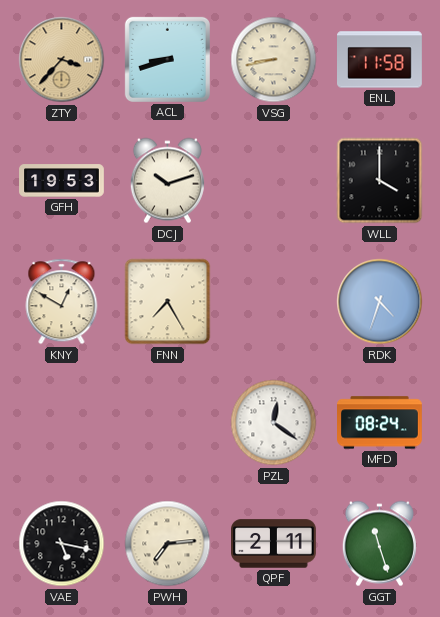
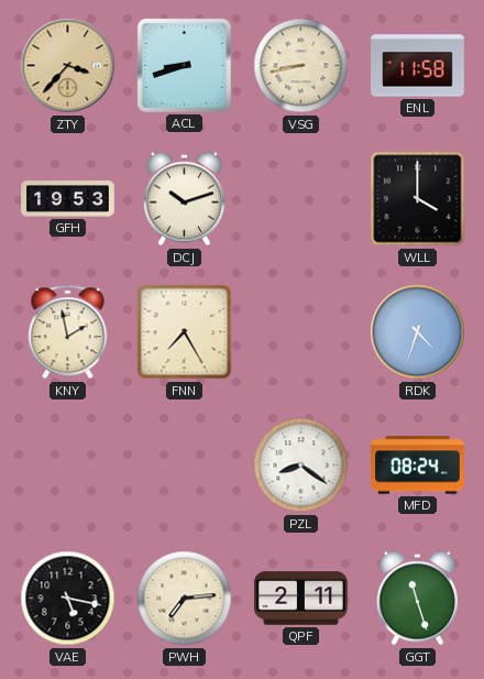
KNY: 12:50 -> 1:58
PZL: 12:21 -> 8:21
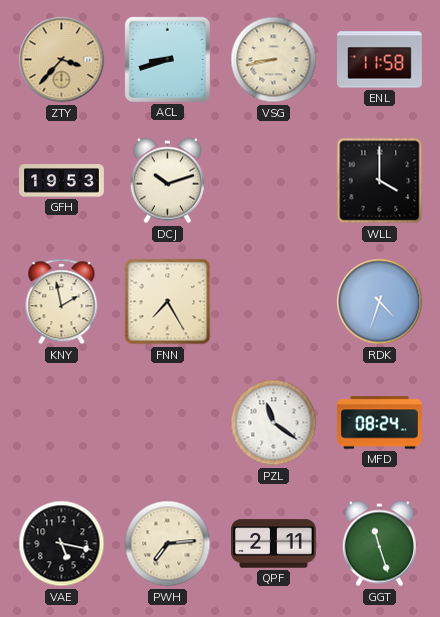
PZL: 8:21 -> 11:21
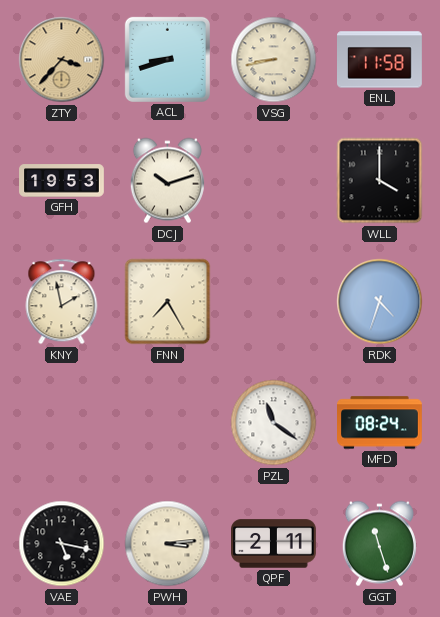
PWH: 7:14 -> 3:14
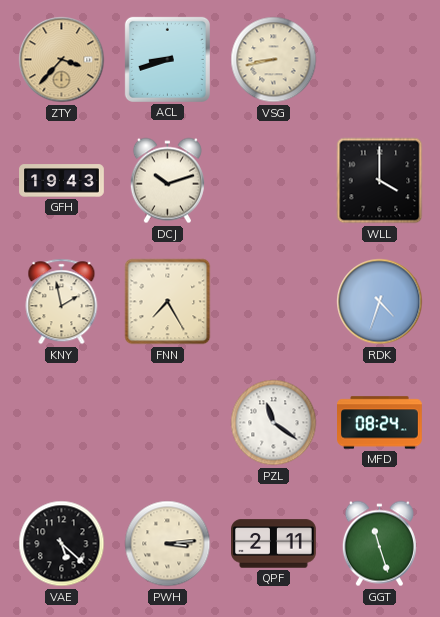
ENL: 11:58 -> none
GFH: 19:53 -> 19:43
VAE: 5:17 -> 5:22
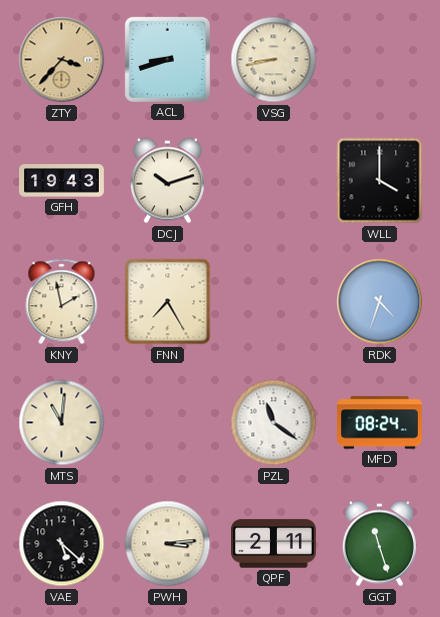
MTS: none -> 11:01
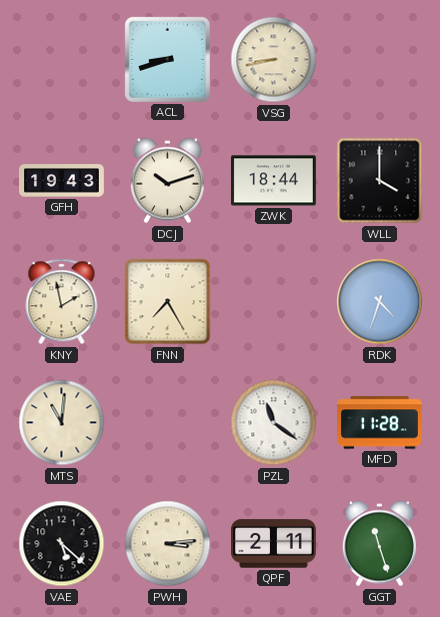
ZTY: 3:37 -> none
ZWK: none -> 18:44
MFD: 08:24 -> 11:28
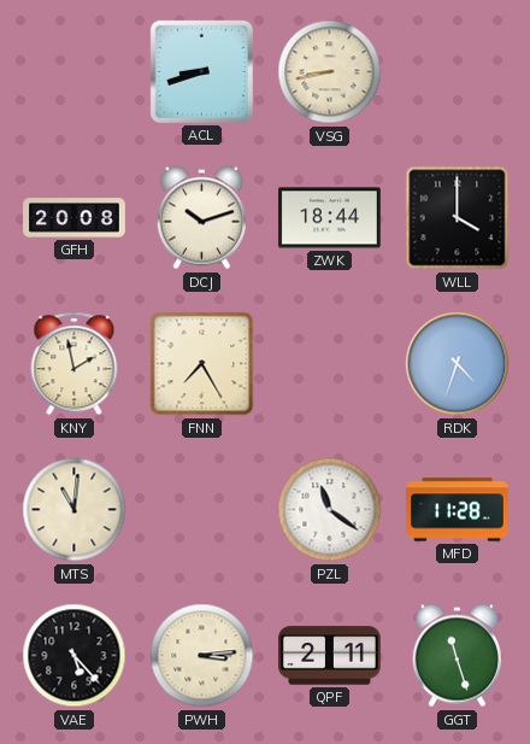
GFH: 19:43 -> 20:08
VAE: 5:22 -> 5:23
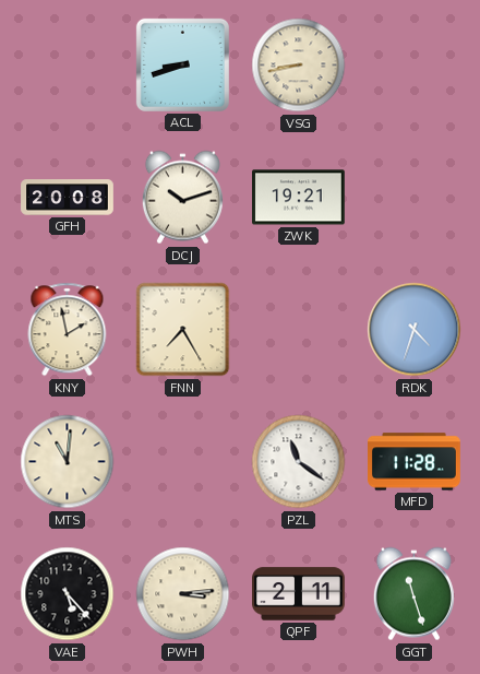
ZWK: 18:44 -> 19:21
WLL: 4:00 -> none
